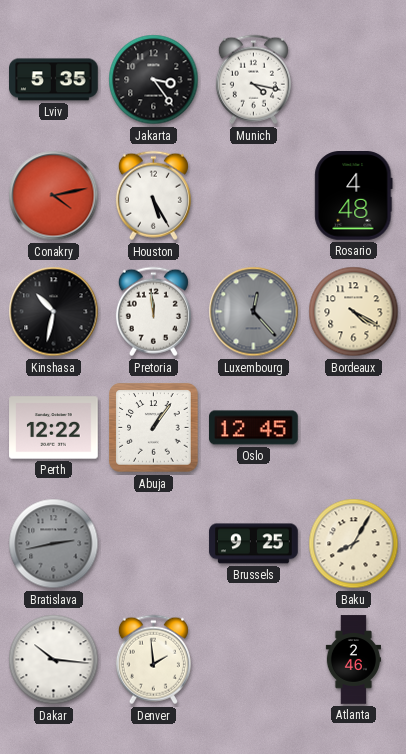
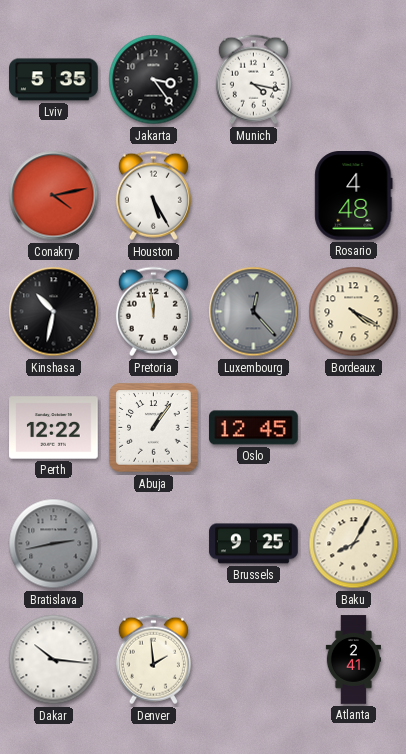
Atlanta: 2:46 -> 2:41
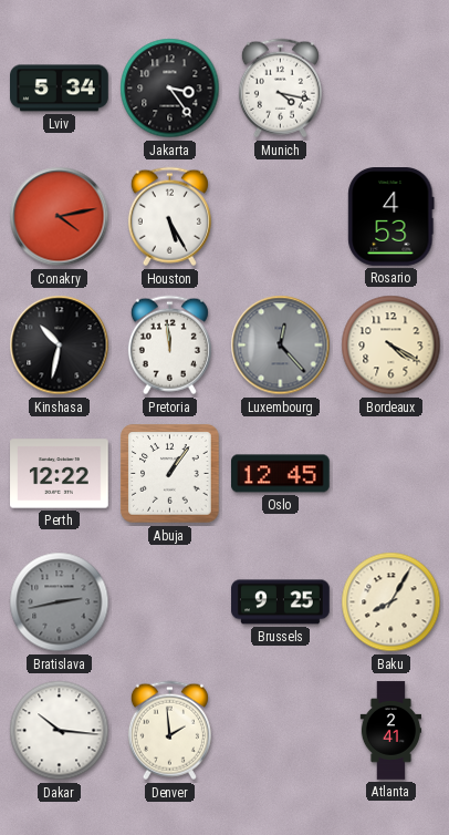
Lviv: 5:35 -> 5:34
Rosario: 4:48 -> 4:53
